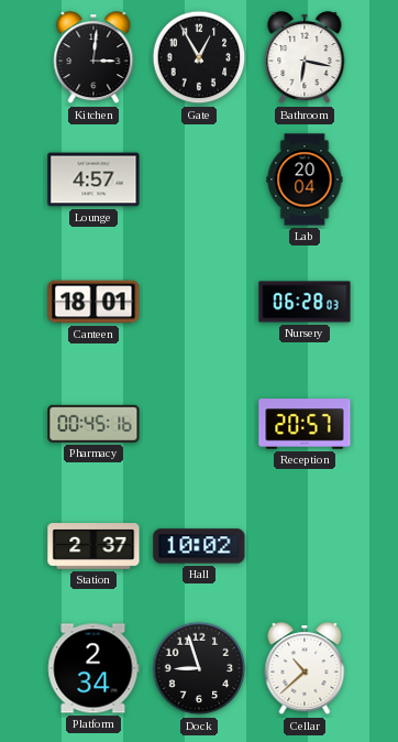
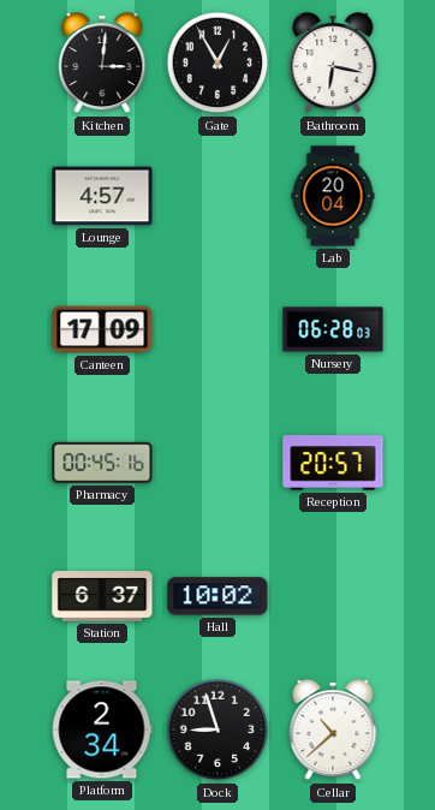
Canteen: 18:01 -> 17:09
Station: 2:37 -> 6:37
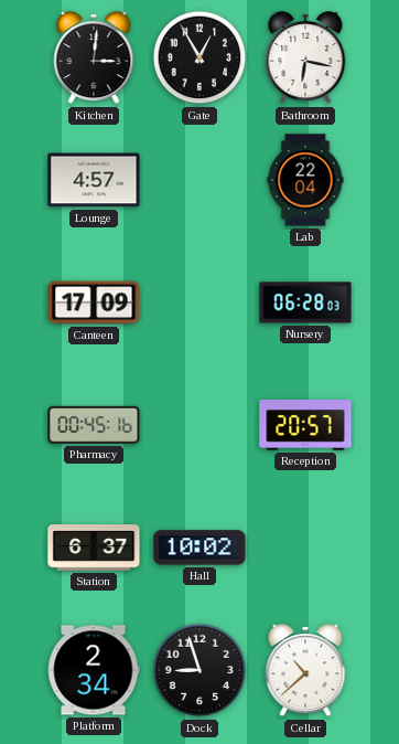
Lab: 20:04 -> 22:04
